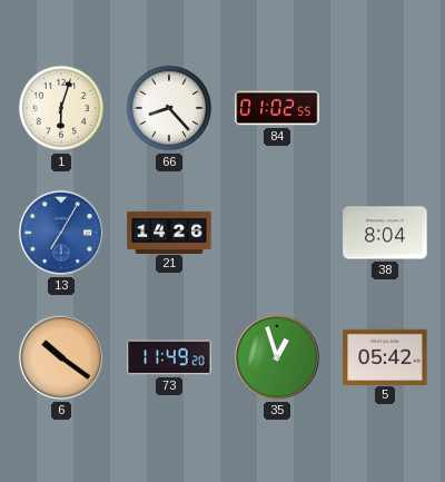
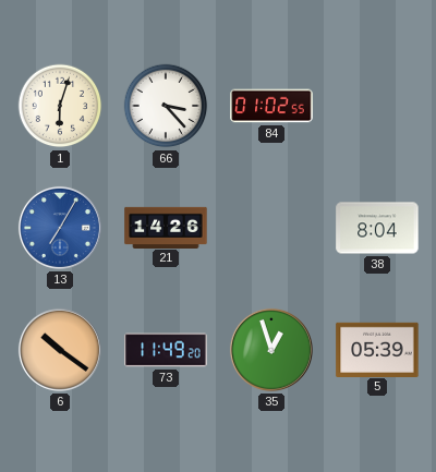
66: 8:23 -> 3:23
5: 05:42 -> 05:39
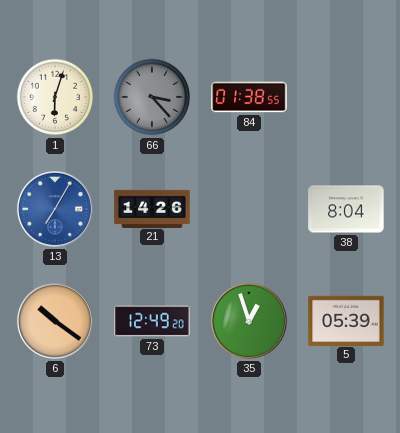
66 dial: white -> grey
84: 01:02 -> 01:38
73: 11:49 -> 12:49
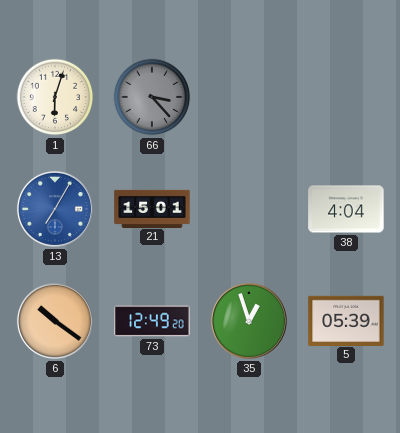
84: 01:38 -> none
21: 14:26 -> 15:01
38: 8:04 -> 4:04
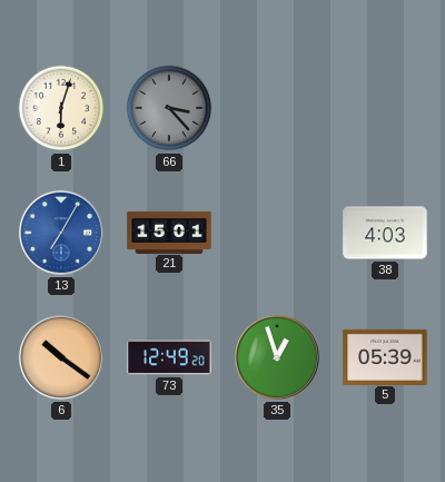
38: 4:04 -> 4:03
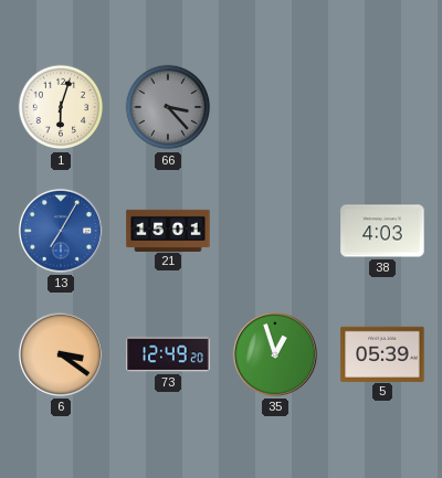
6: 10:21 -> 3:21
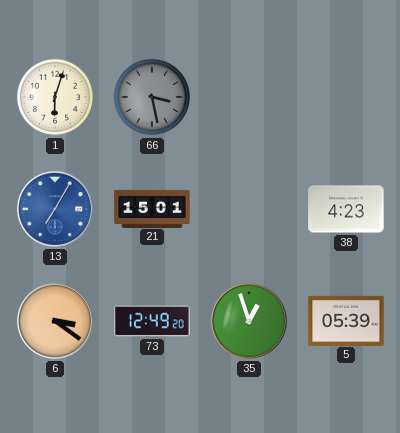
66: 3:23 -> 3:28
38: 4:03 -> 4:23
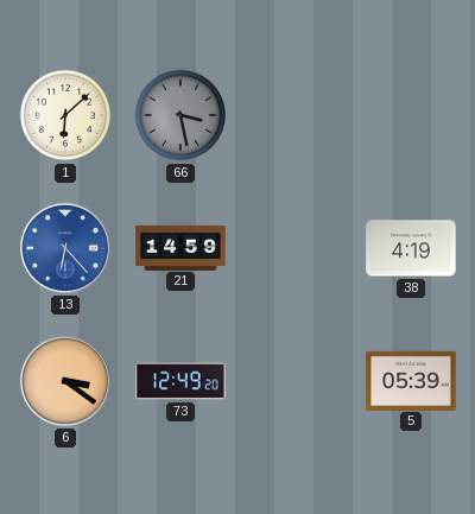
1: 6:03 -> 6:08
13: 7:05 -> 6:23
21: 15:01 -> 14:59
38: 4:23 -> 4:19
35: 12:57 -> none
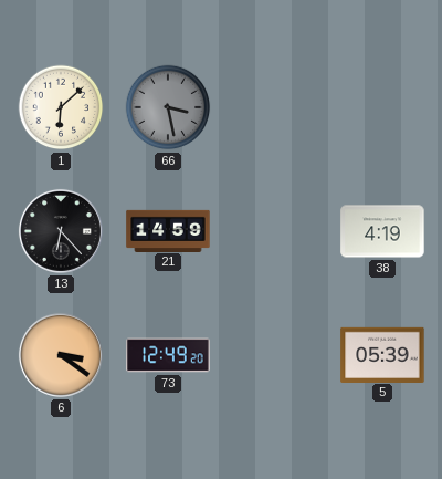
13 dial: blue -> black
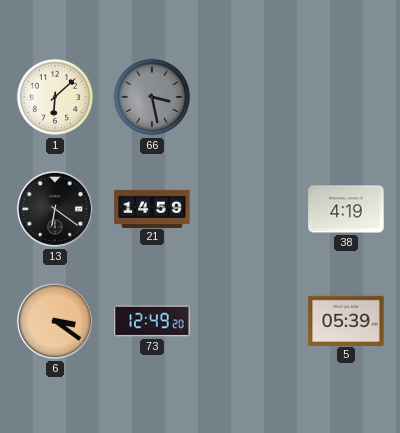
13: 6:23 -> 6:21
